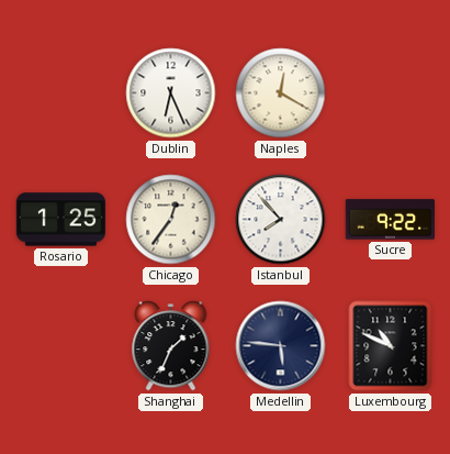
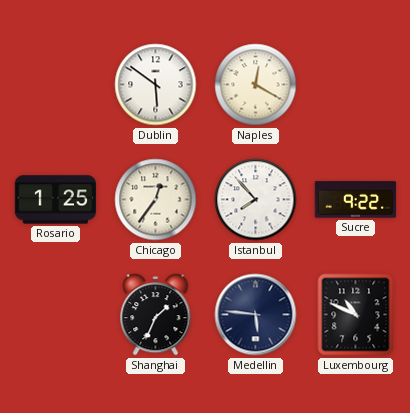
Dublin: 6:26 -> 5:51
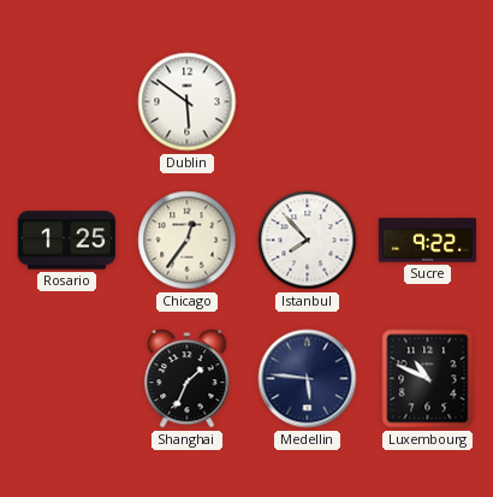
Naples: 12:20 -> none
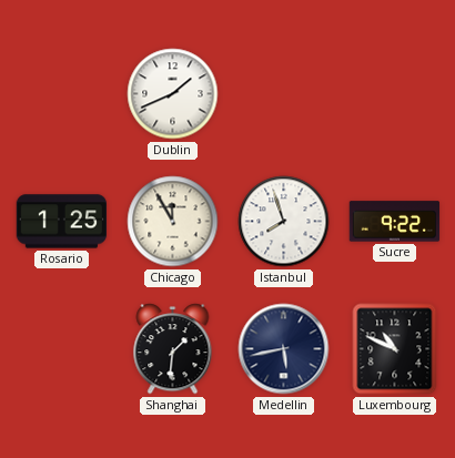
Dublin: 5:51 -> 1:41
Chicago: 12:36 -> 11:55
Istanbul: 7:53 -> 7:57
Shanghai: 1:34 -> 1:31
Medellin: 5:46 -> 5:43
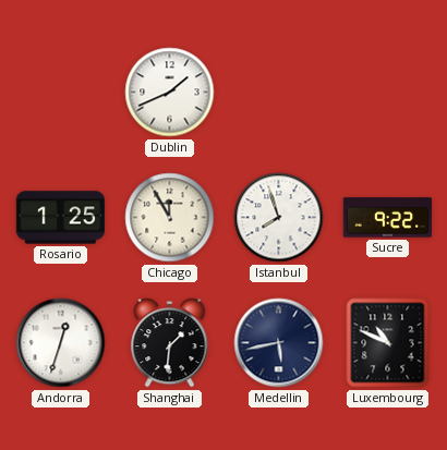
Andorra: none -> 12:33
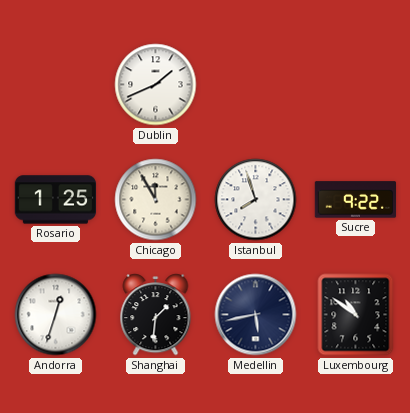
Luxembourg: 10:49 -> 10:51
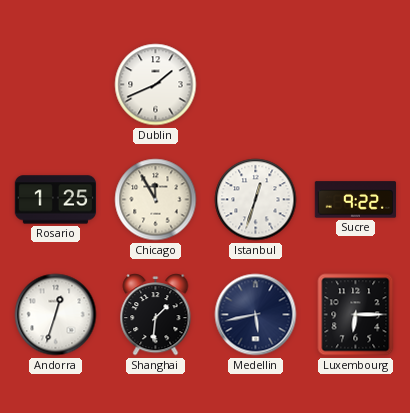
Istanbul: 7:57 -> 12:33
Luxembourg: 10:51 -> 6:15
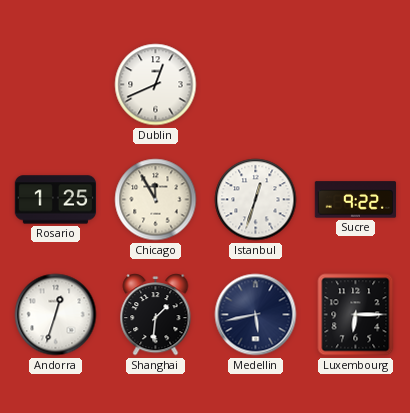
Dublin: 1:41 -> 12:41
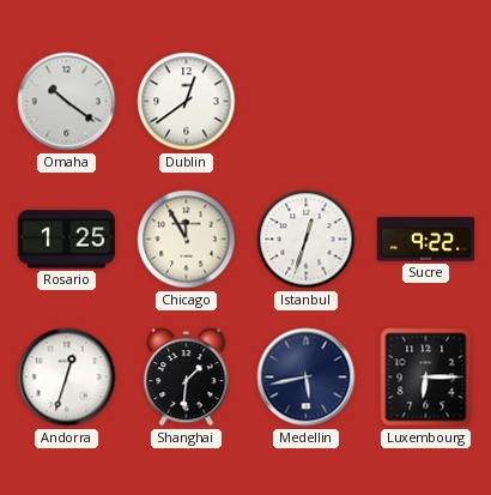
Omaha: none -> 10:21
Dublin: 12:41 -> 12:39
